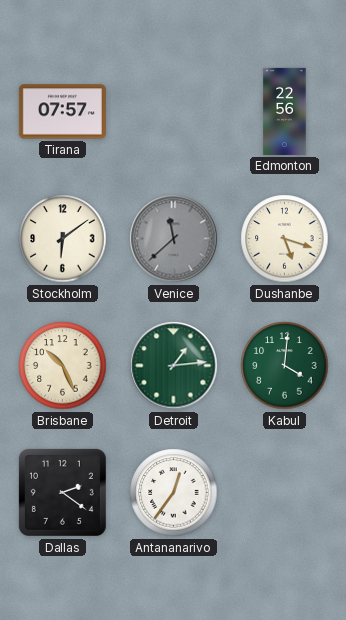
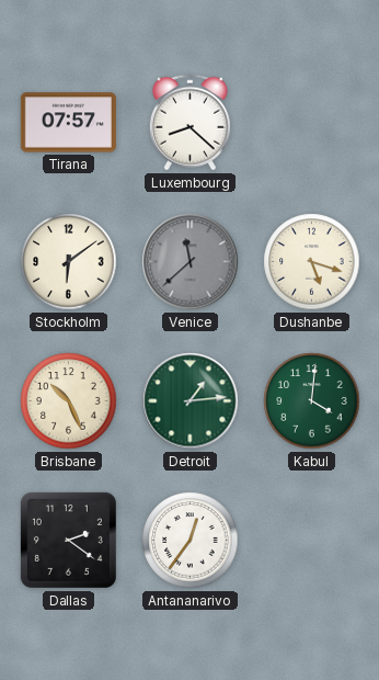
Luxembourg: none -> 8:22
Edmonton: 22:56 -> none
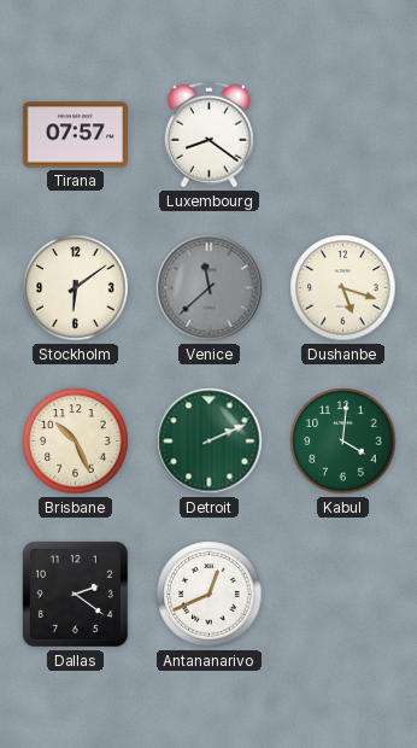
Luxembourg: 8:22 -> 8:21
Detroit: 1:14 -> 2:11
Antananarivo: 12:36 -> 12:41
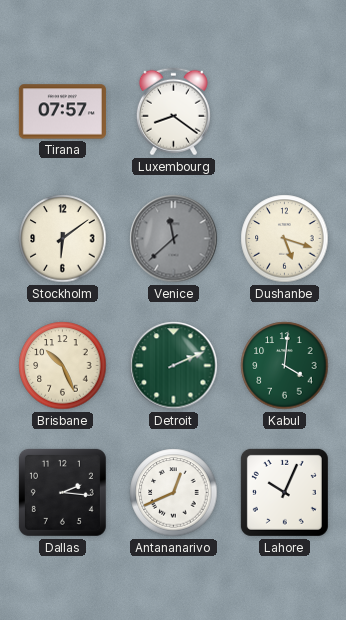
Dallas: 2:21 -> 2:16
Lahore: none -> 10:04
